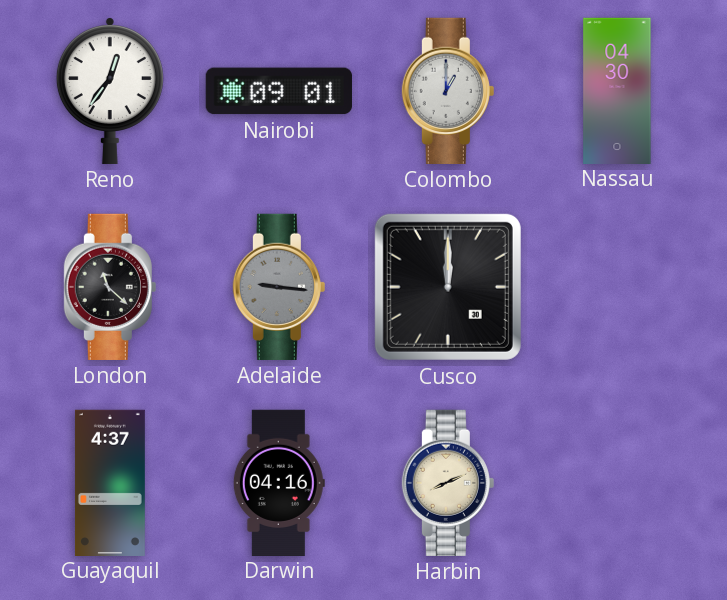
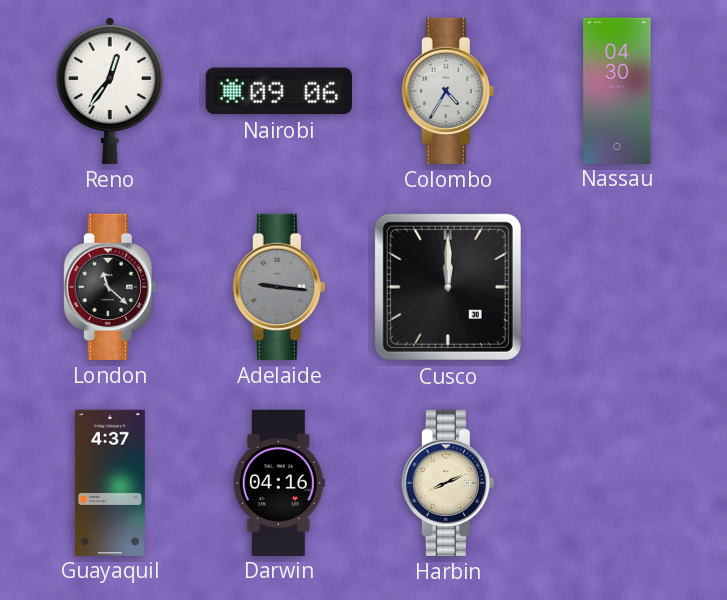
Nairobi: 09:01 -> 09:06
Colombo: 1:00 -> 4:35
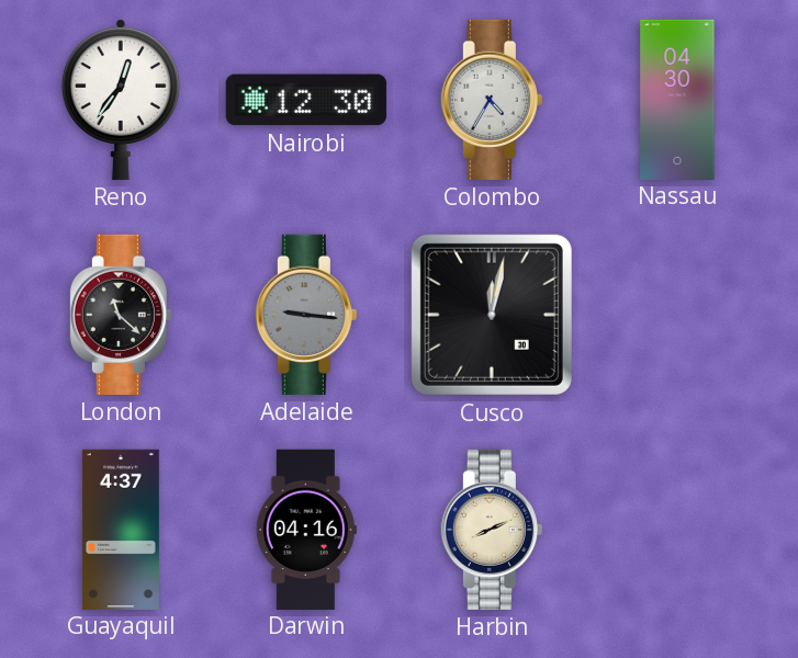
Nairobi: 09:06 -> 12:30
Cusco: 12:00 -> 12:02
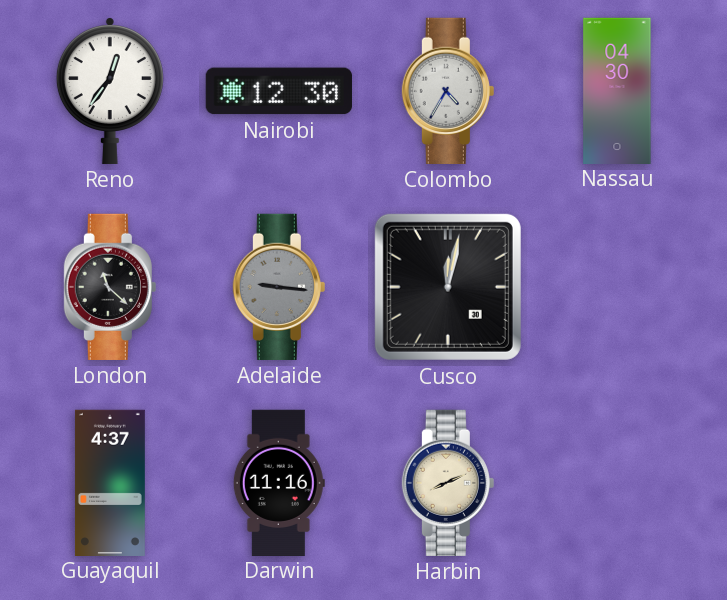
Darwin: 04:16 -> 11:16
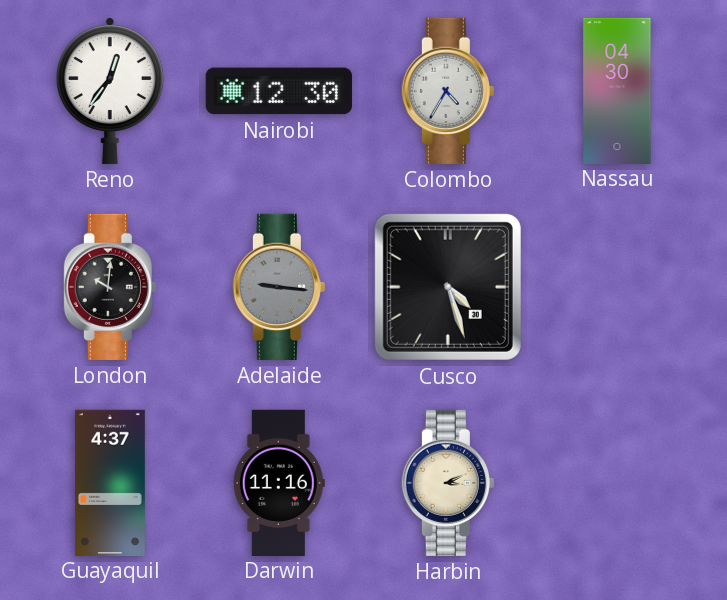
London: 11:22 -> 10:01
Cusco: 12:02 -> 4:27
Harbin: 8:11 -> 3:11
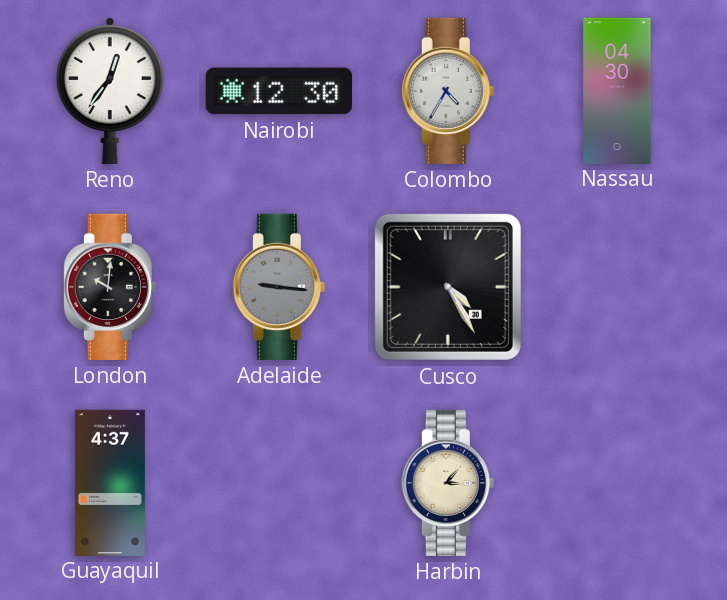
Cusco: 4:27 -> 4:25
Darwin: 11:16 -> none
Harbin: 3:11 -> 3:07
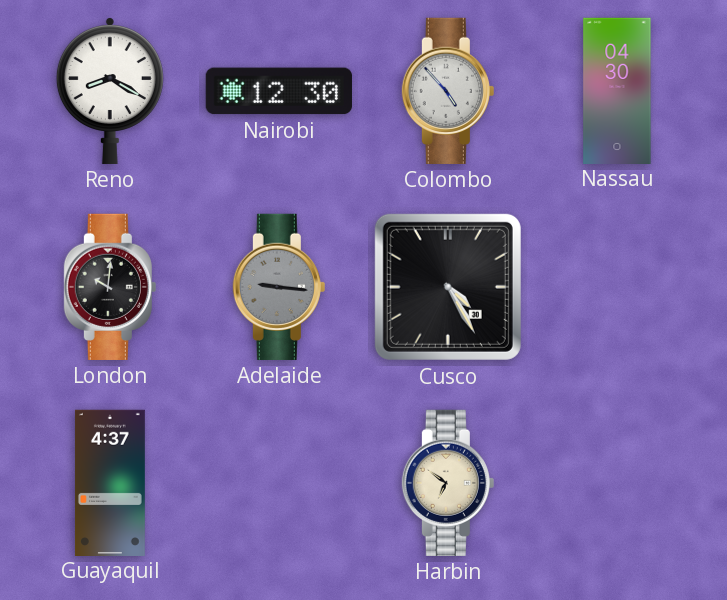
Reno: 12:36 -> 8:20
Colombo: 4:35 -> 4:53
Harbin: 3:07 -> 6:51
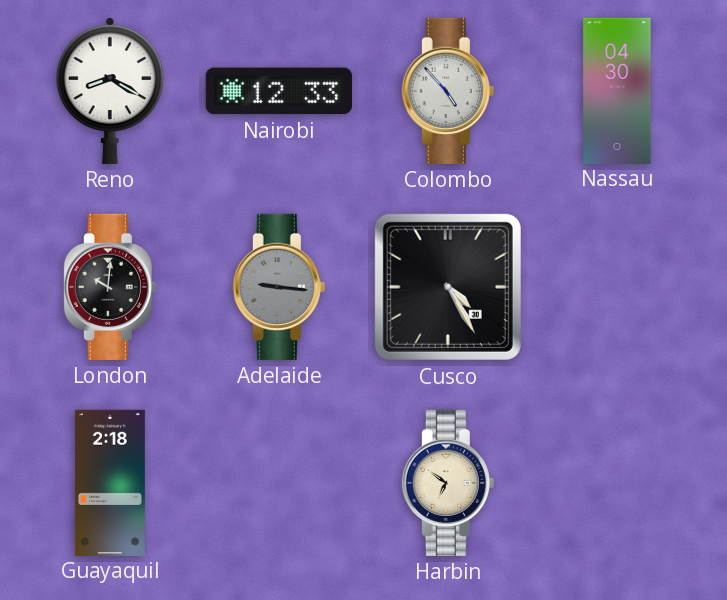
Nairobi: 12:30 -> 12:33
Guayaquil: 4:37 -> 2:18
